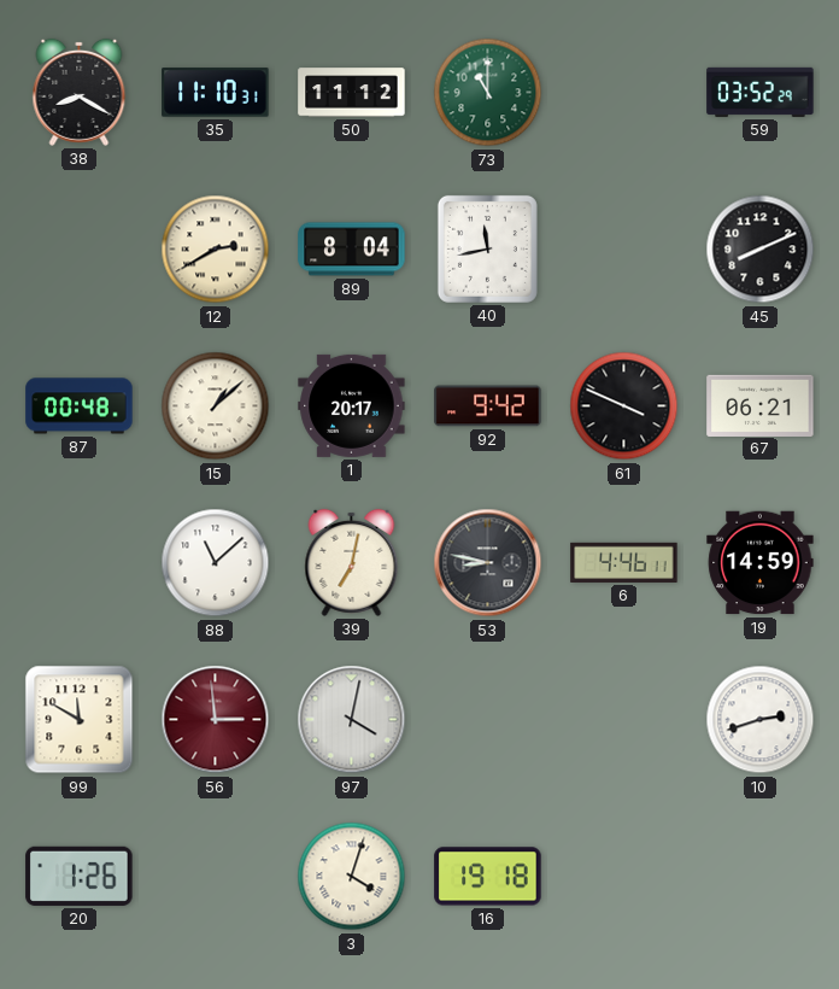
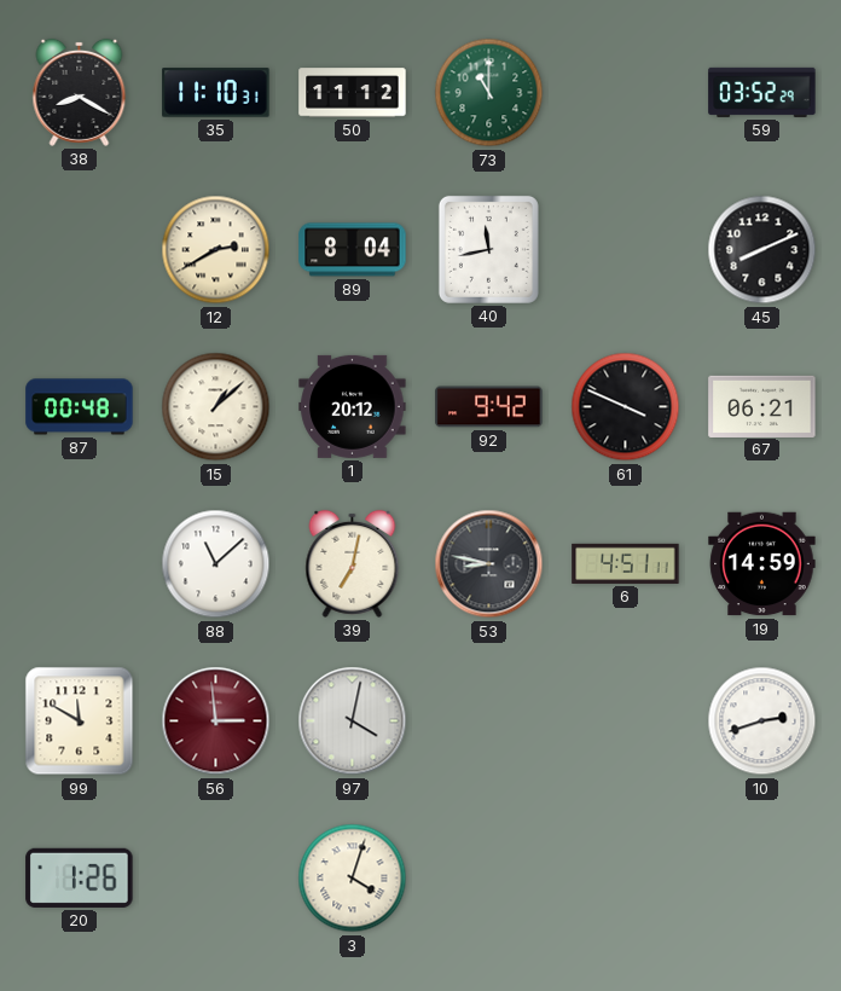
1: 20:17 -> 20:12
6: 4:46 -> 4:51
16: 19:18 -> none
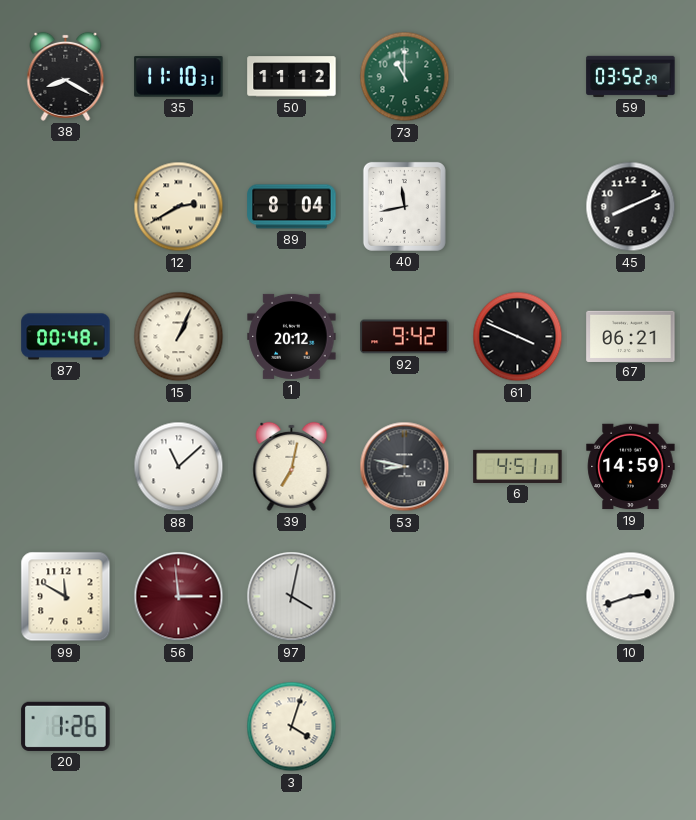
15: 1:08 -> 1:04
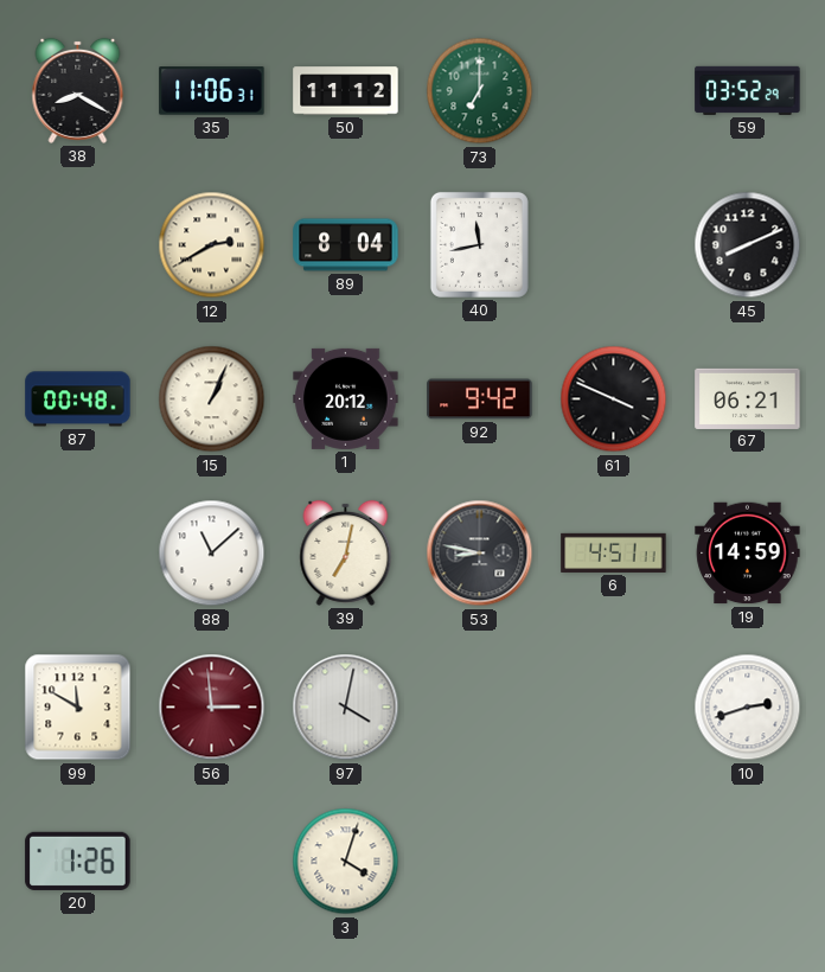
35: 11:10 -> 11:06
73: 11:00 -> 7:00
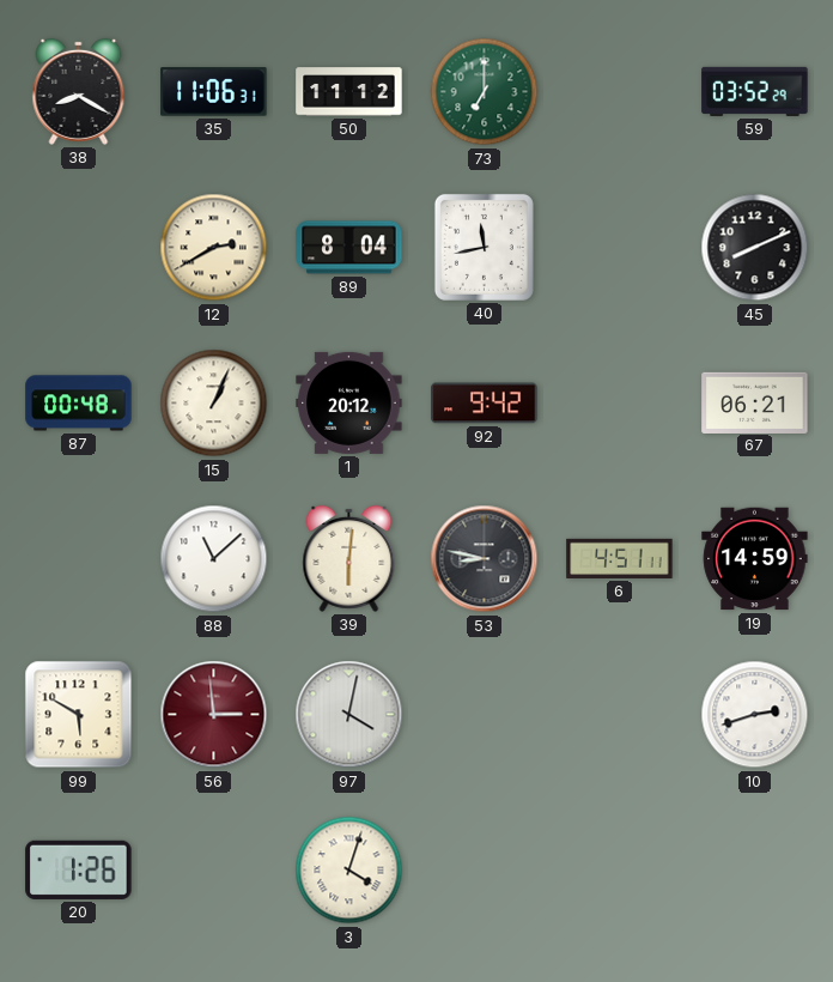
61: 3:49 -> none
39: 7:02 -> 6:01
99: 11:50 -> 5:50
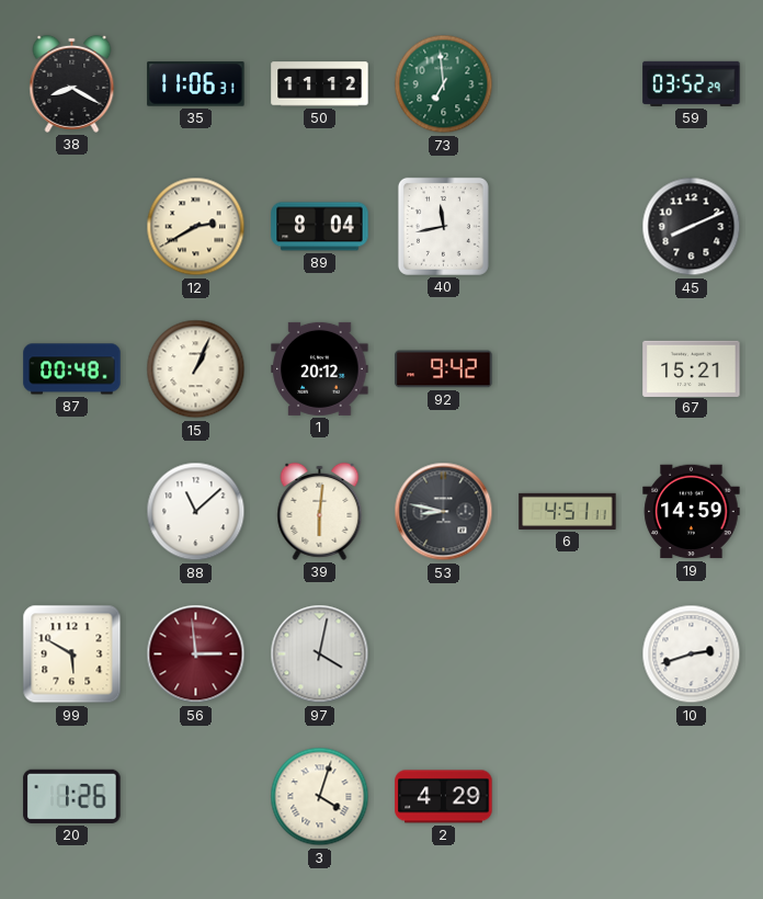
73: 7:00 -> 6:59
67: 06:21 -> 15:21
2: none -> 4:29
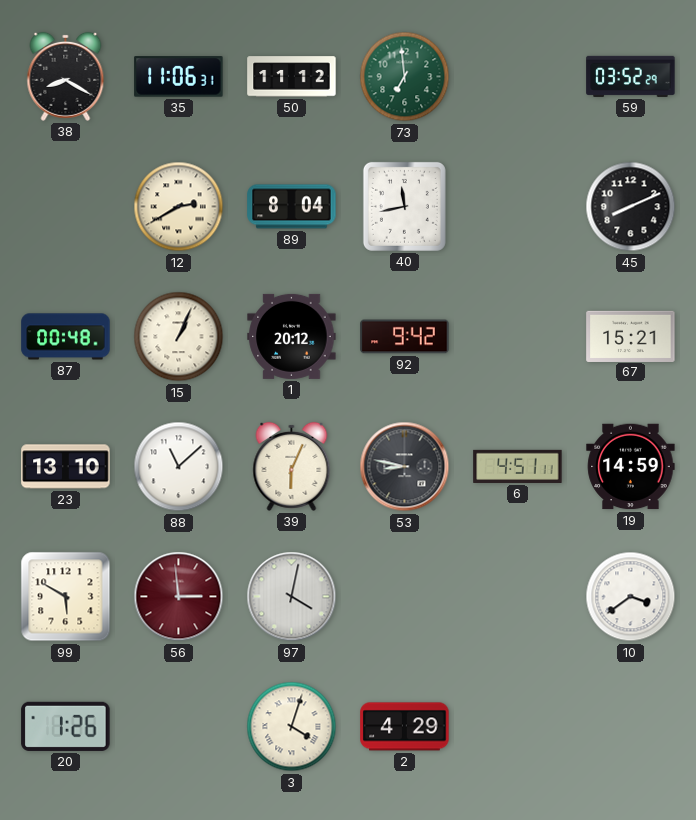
23: none -> 13:10
39: 6:01 -> 6:04
10: 2:42 -> 3:39
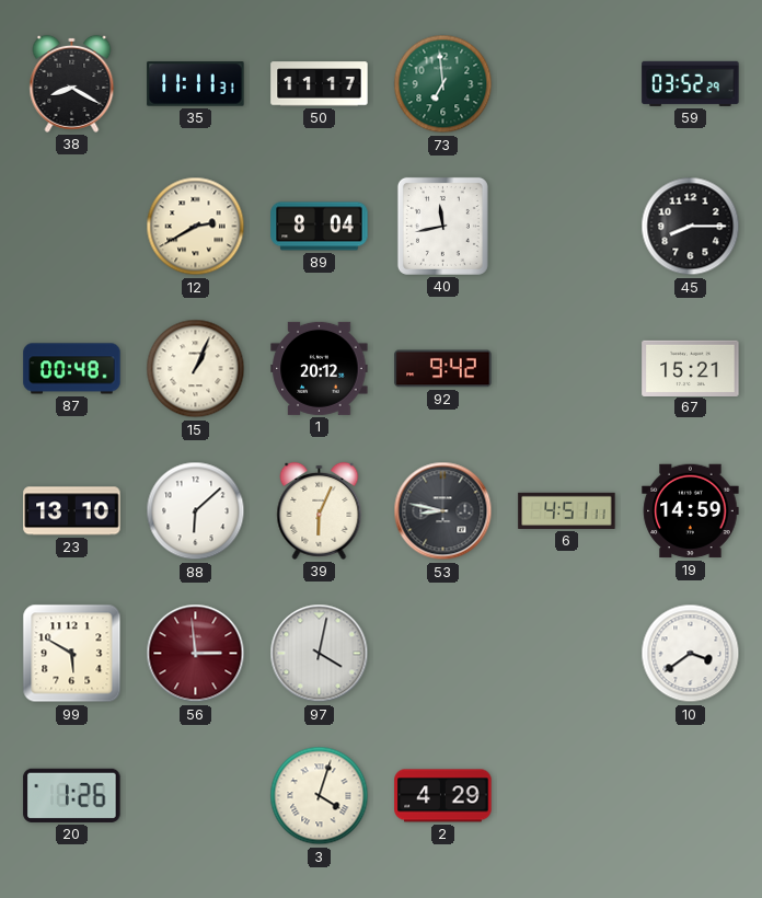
35: 11:06 -> 11:11
50: 11:12 -> 11:17
45: 8:11 -> 8:15
88: 11:08 -> 6:08
